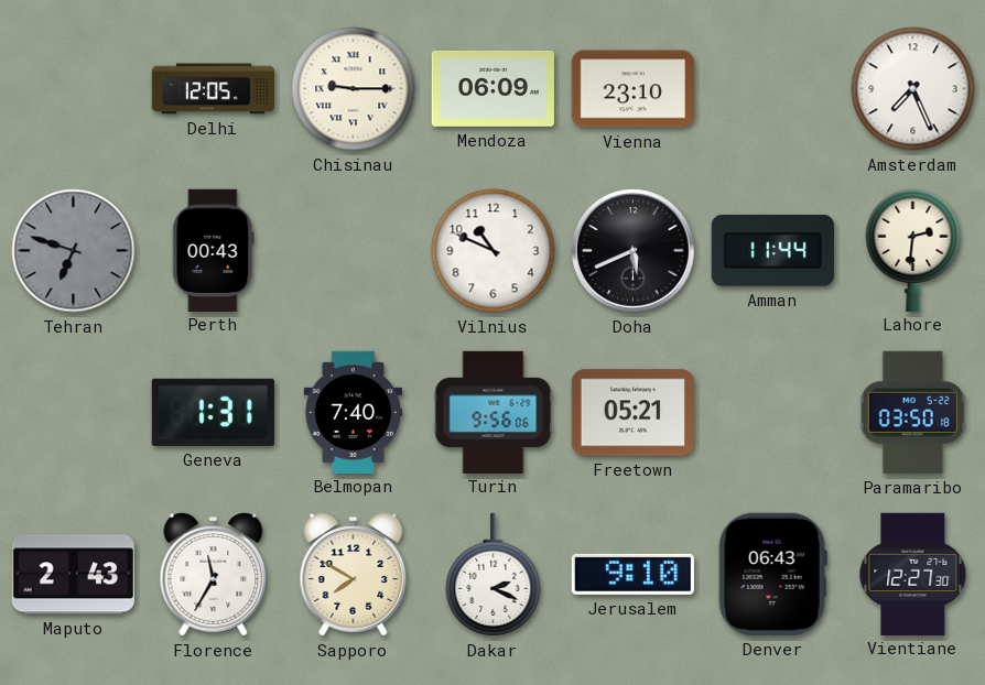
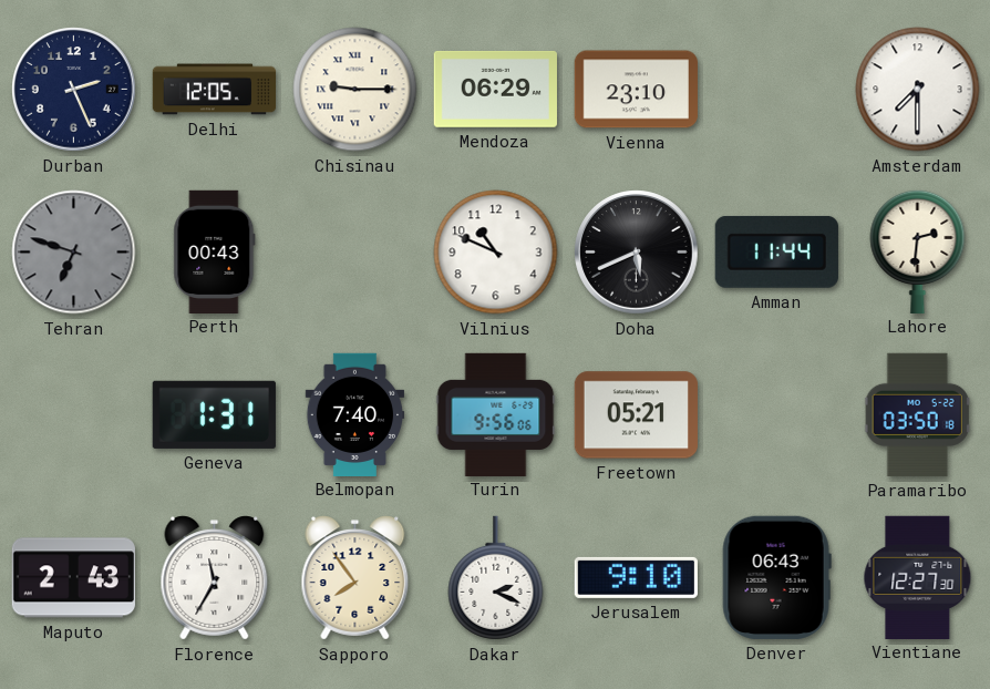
Durban: none -> 2:26
Mendoza: 06:09 -> 06:29
Amsterdam: 7:26 -> 7:30
Sapporo: 7:50 -> 7:54
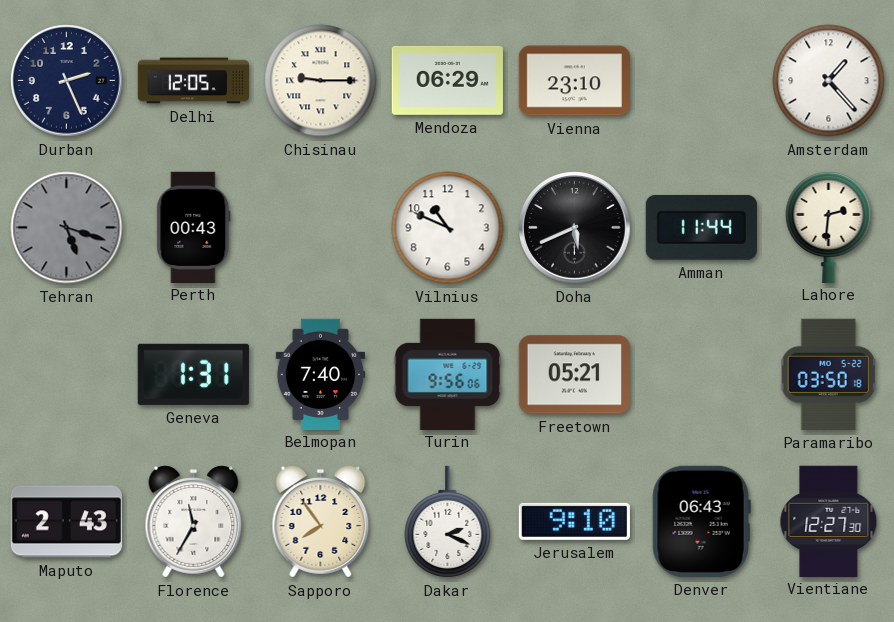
Amsterdam: 7:30 -> 1:23
Tehran: 6:48 -> 5:18
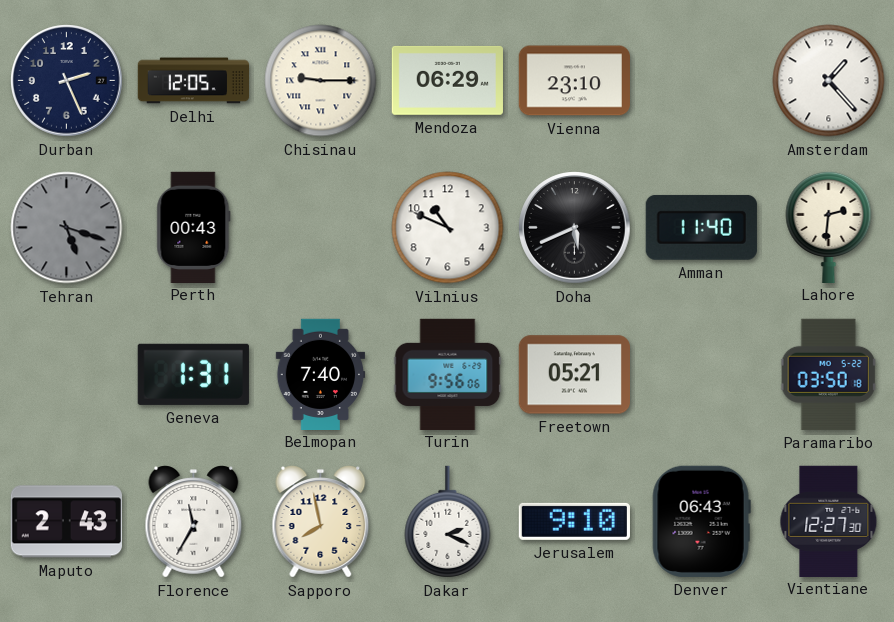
Amman: 11:44 -> 11:40
Sapporo: 7:54 -> 7:58
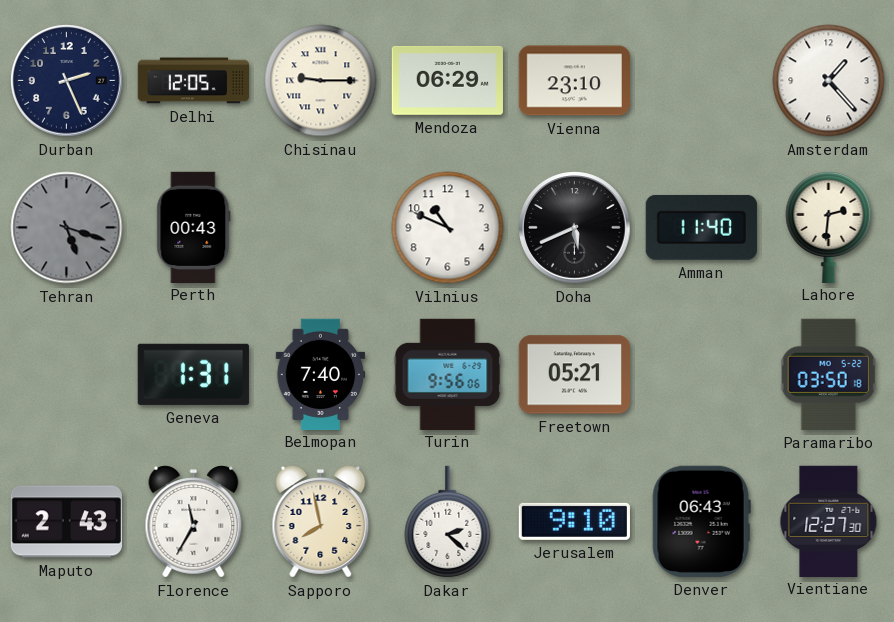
Dakar: 2:19 -> 2:22
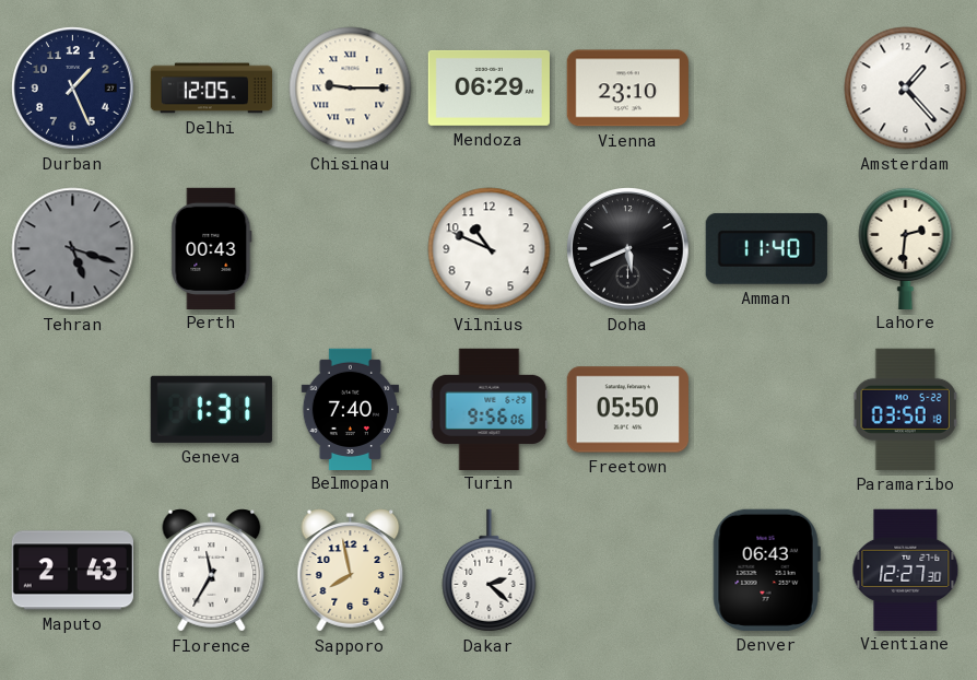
Durban: 2:26 -> 1:26
Freetown: 05:21 -> 05:50
Jerusalem: 9:10 -> none
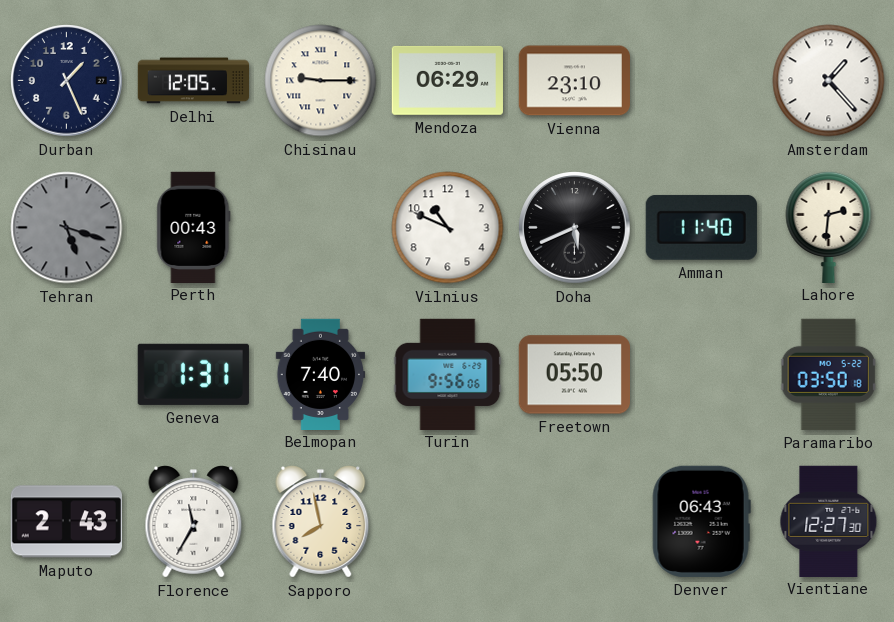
Dakar: 2:22 -> none
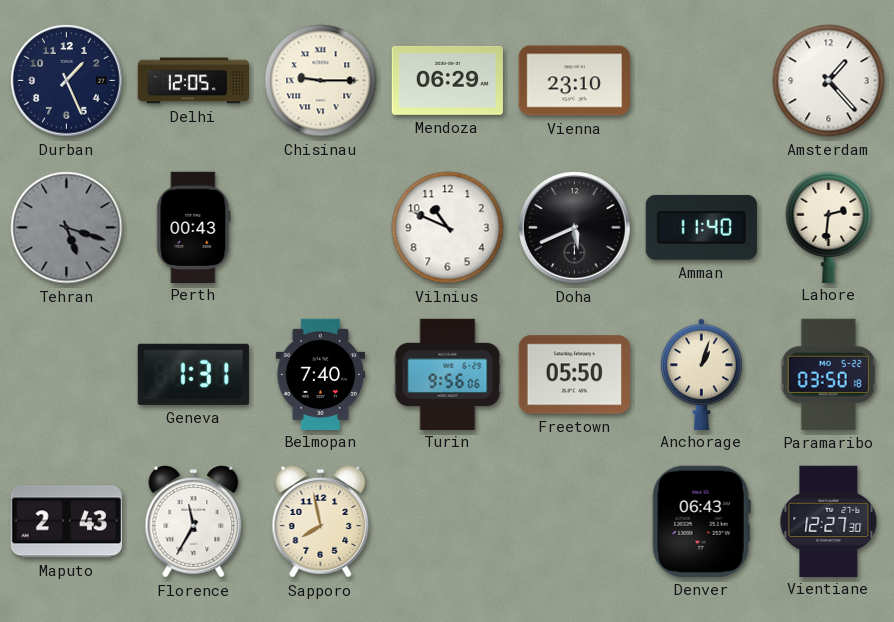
Anchorage: none -> 1:03
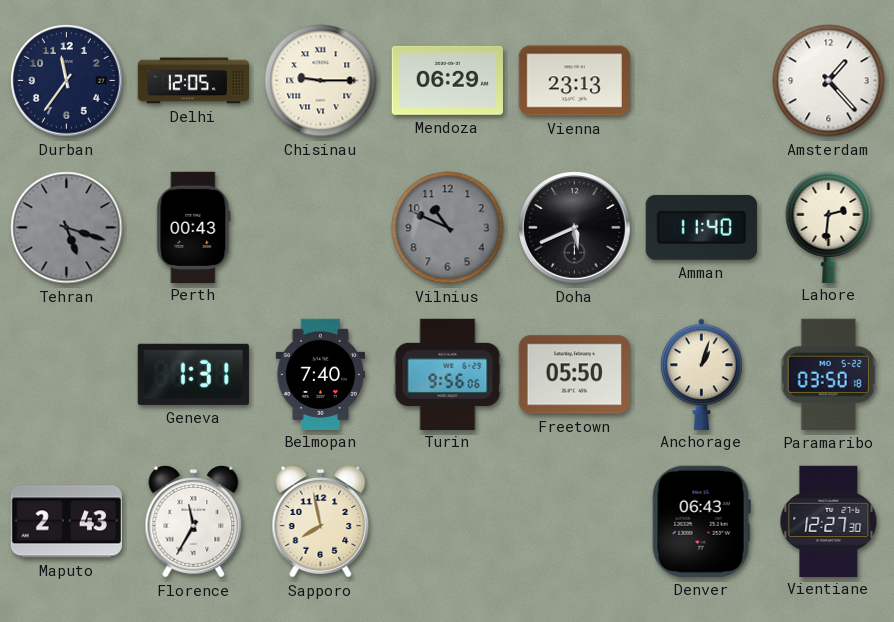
Durban: 1:26 -> 11:36
Vienna: 23:10 -> 23:13
Vilnius dial: white -> grey
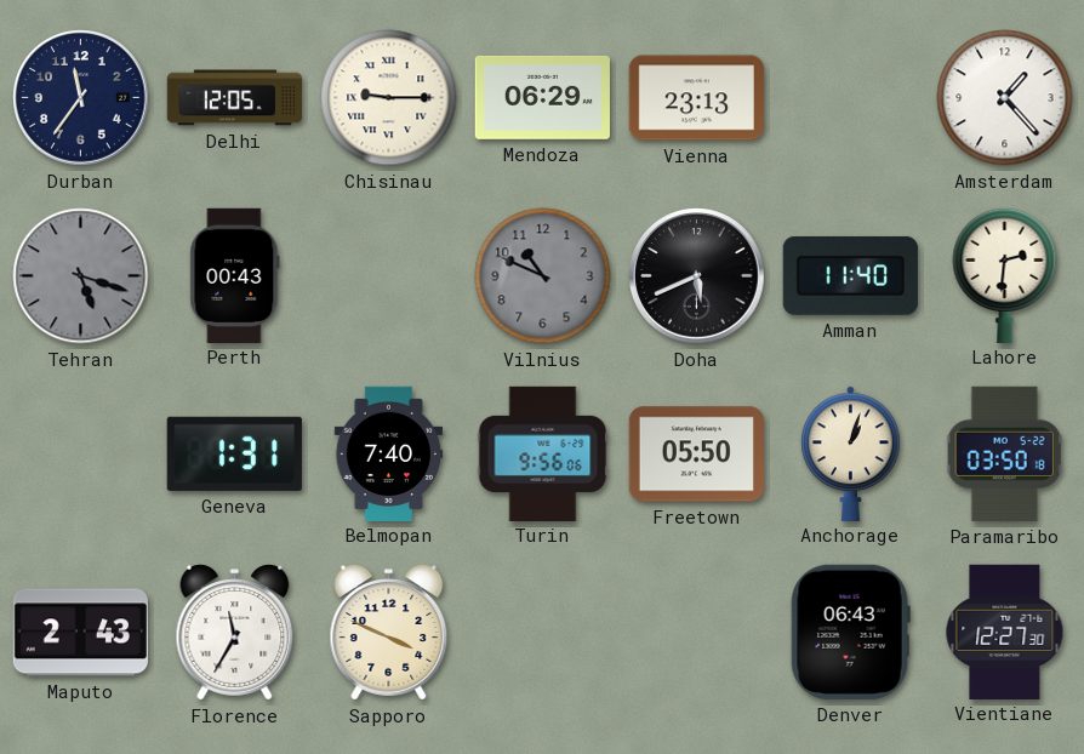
Sapporo: 7:58 -> 3:49
